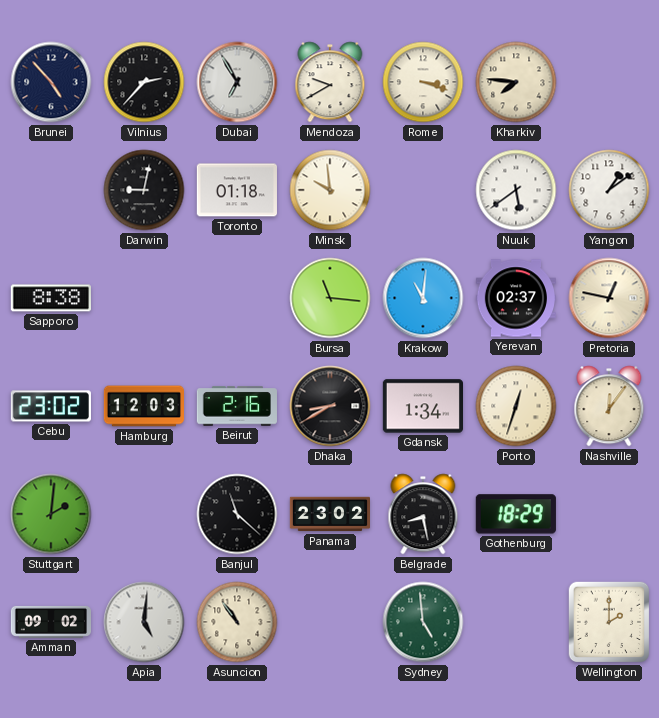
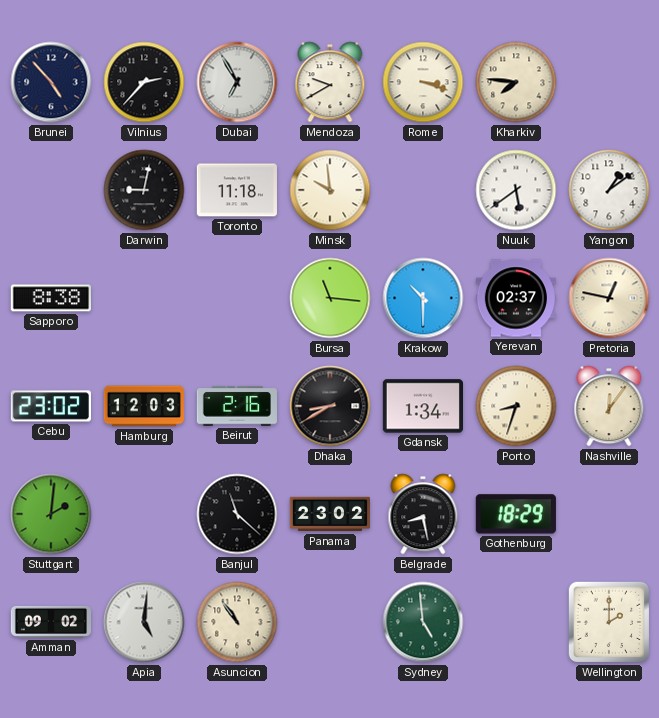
Toronto: 01:18 -> 11:18
Krakow: 11:01 -> 10:30
Porto: 12:33 -> 8:33
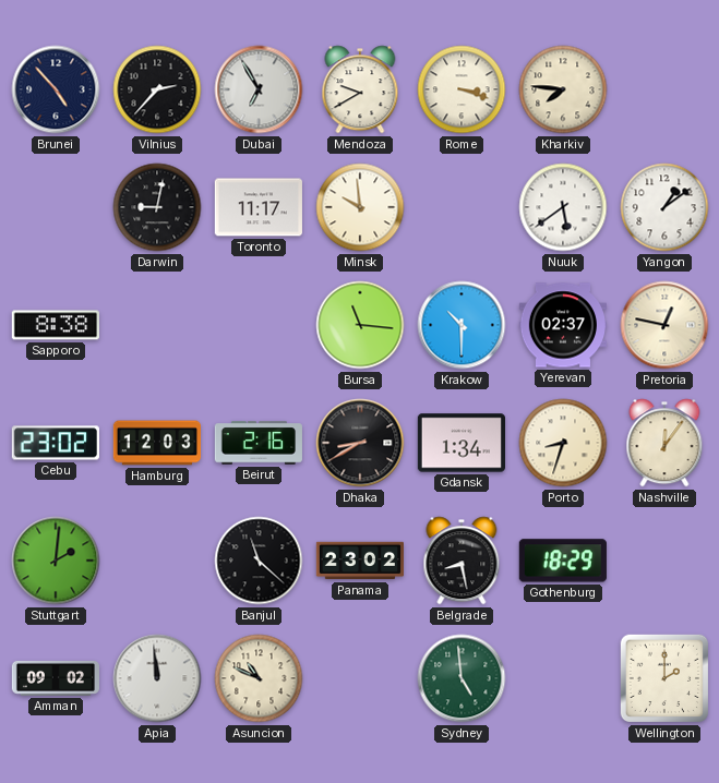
Toronto: 11:18 -> 11:17
Apia: 5:01 -> 11:59
Asuncion: 10:54 -> 10:49
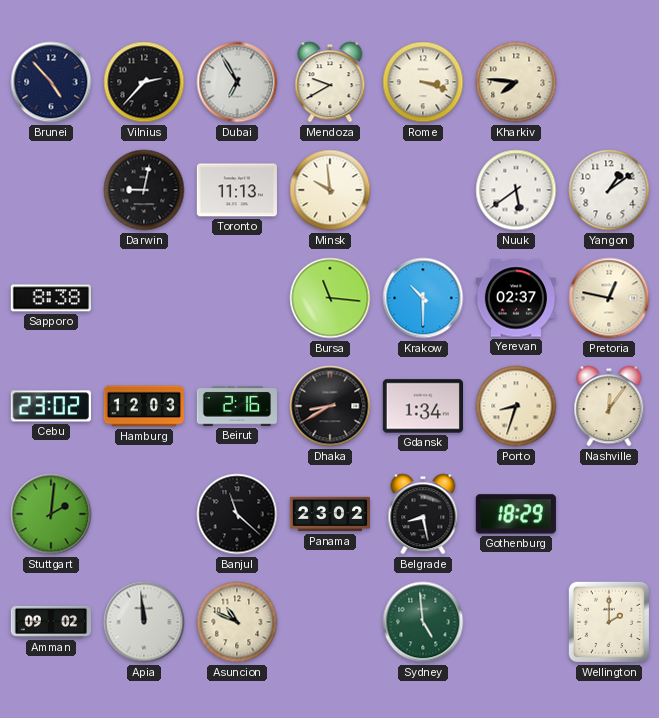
Toronto: 11:17 -> 11:13
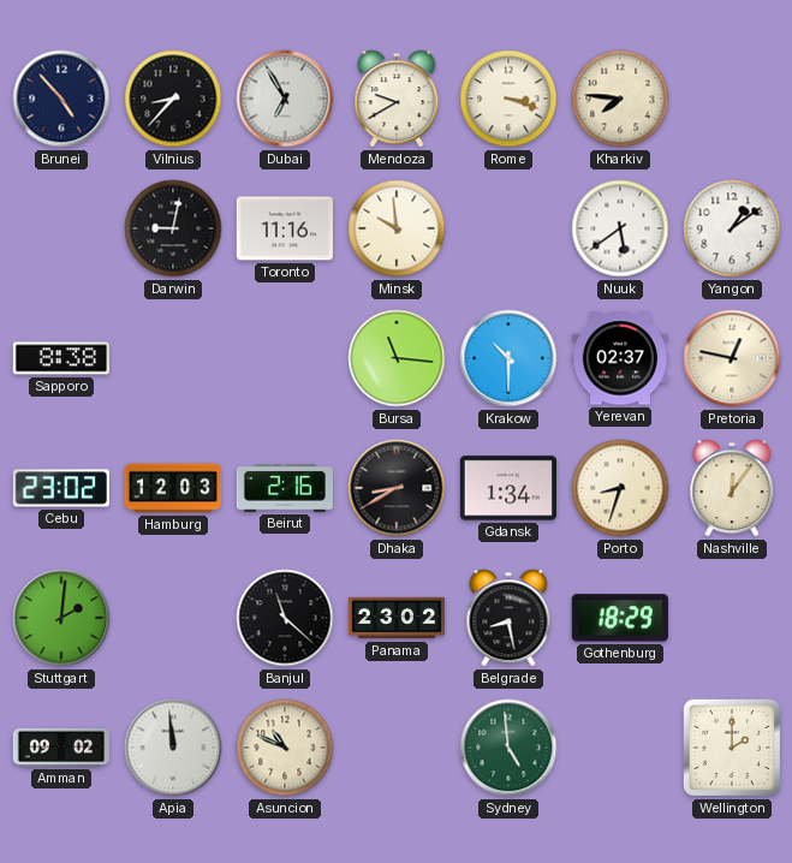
Vilnius: 2:37 -> 8:37
Toronto: 11:13 -> 11:16
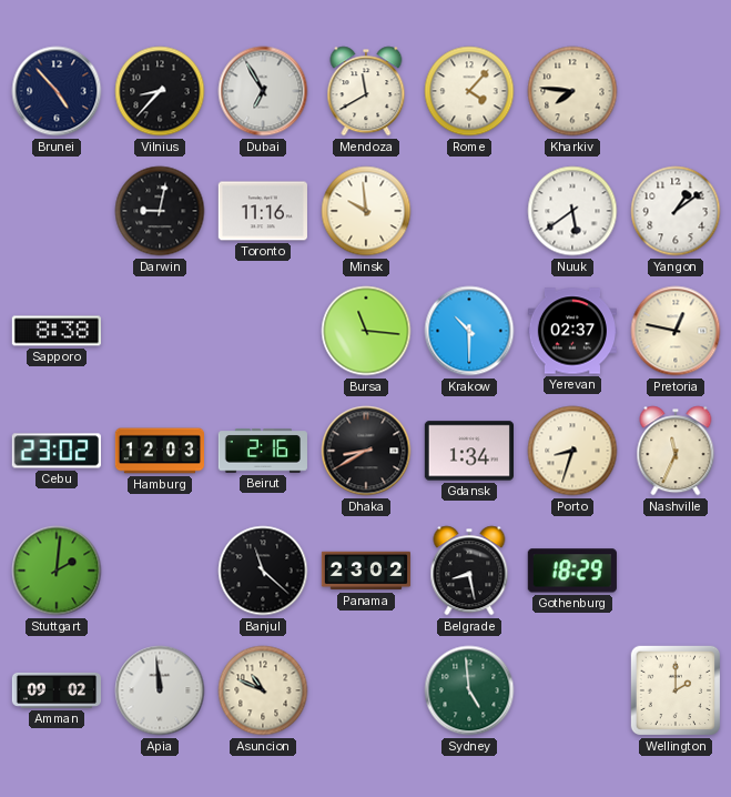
Mendoza: 9:40 -> 11:40
Rome: 3:18 -> 4:07
Nashville: 12:06 -> 11:34
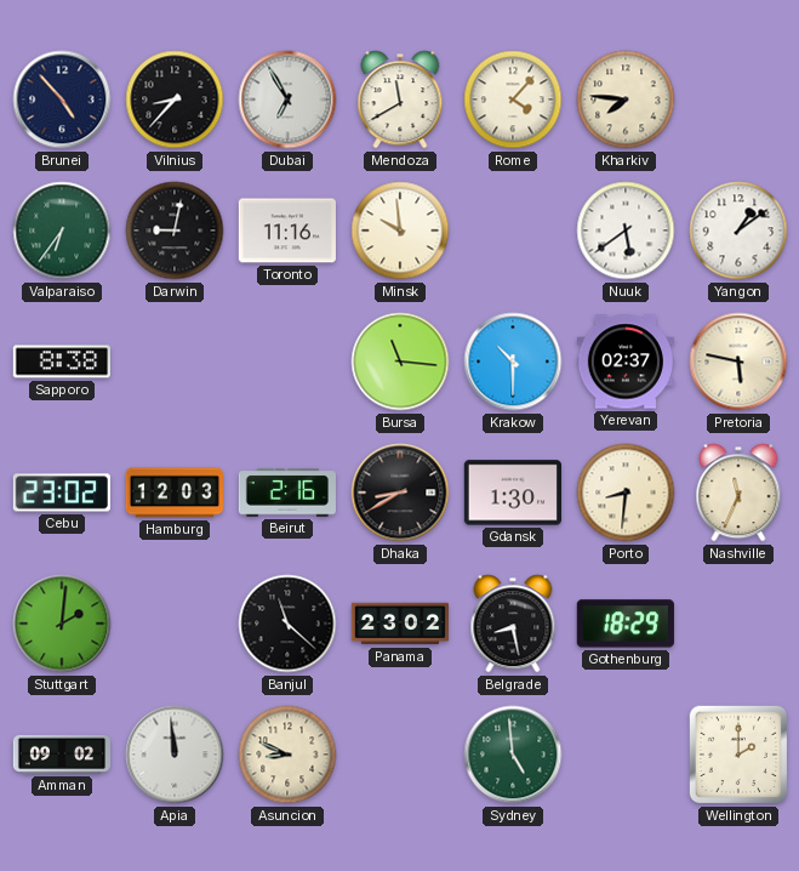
Valparaiso: none -> 6:36
Pretoria: 12:47 -> 5:47
Gdansk: 1:34 -> 1:30
Porto: 8:33 -> 8:31
Asuncion: 10:49 -> 8:49
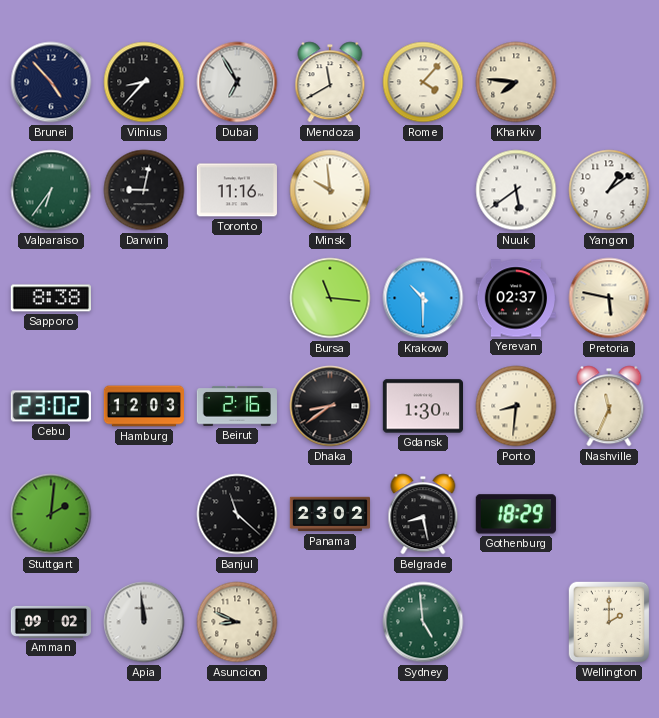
Dhaka: 8:40 -> 8:39
